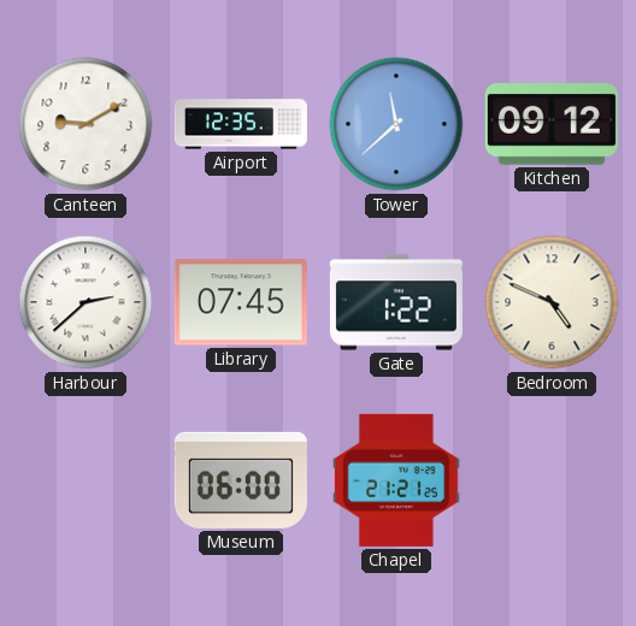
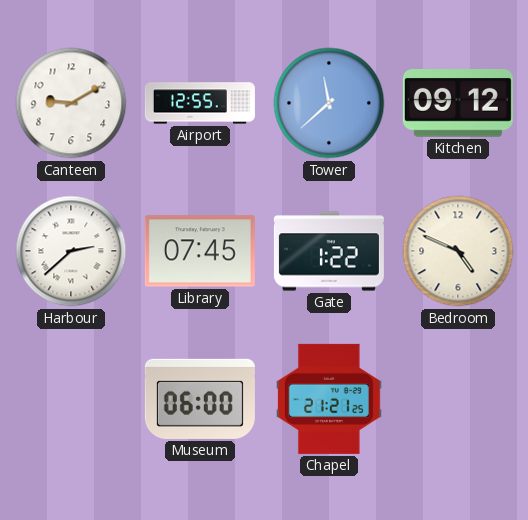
Airport: 12:35 -> 12:55
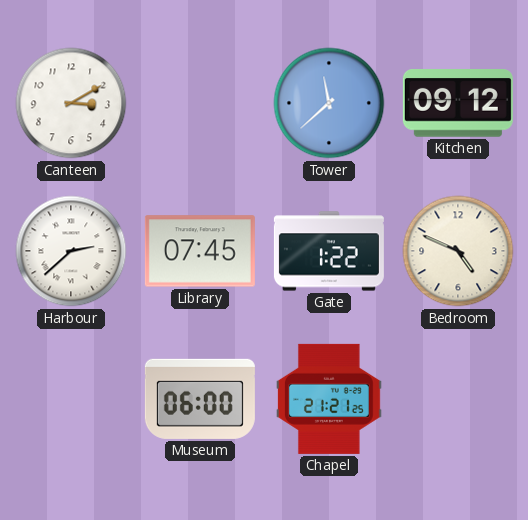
Canteen: 9:10 -> 3:10
Airport: 12:55 -> none
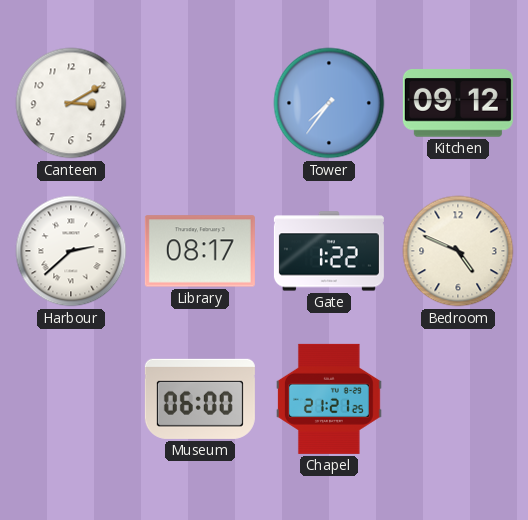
Tower: 11:38 -> 7:36
Library: 07:45 -> 08:17
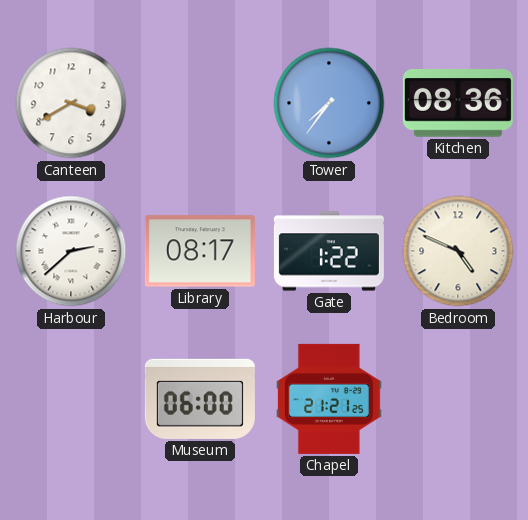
Canteen: 3:10 -> 3:40
Kitchen: 09:12 -> 08:36
